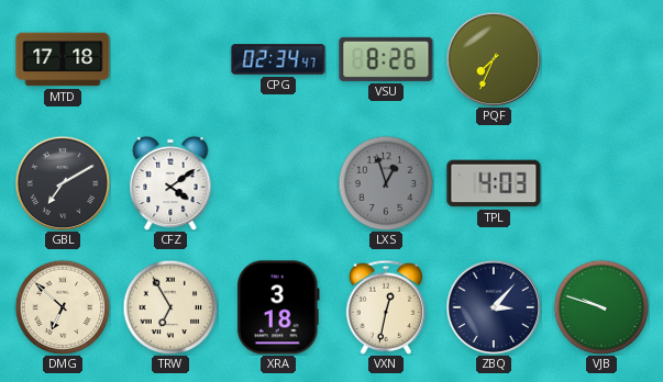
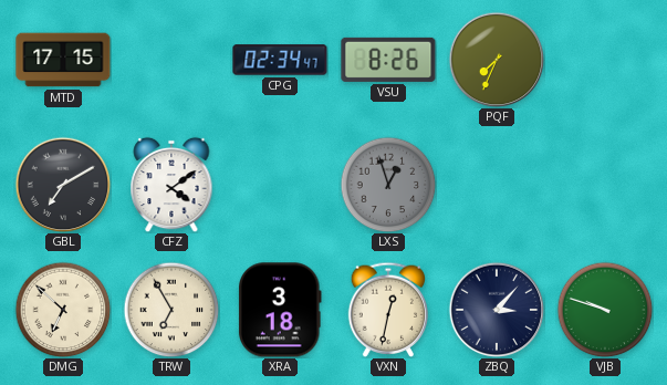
MTD: 17:18 -> 17:15
TPL: 4:03 -> none
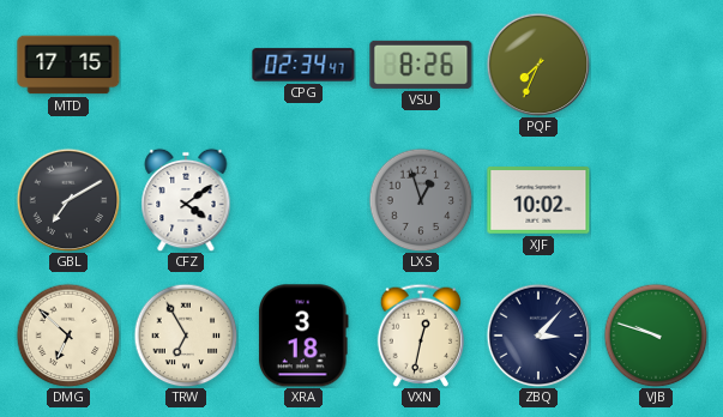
XJF: none -> 10:02
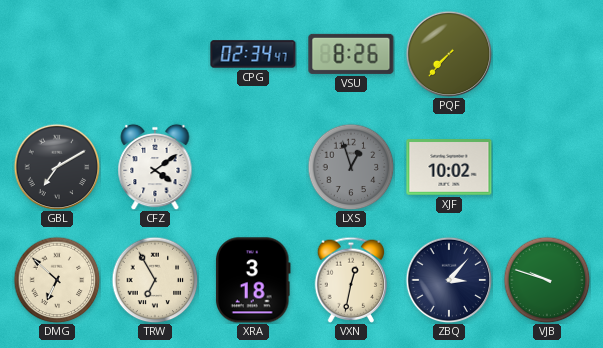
MTD: 17:15 -> none
PQF: 7:34 -> 7:37
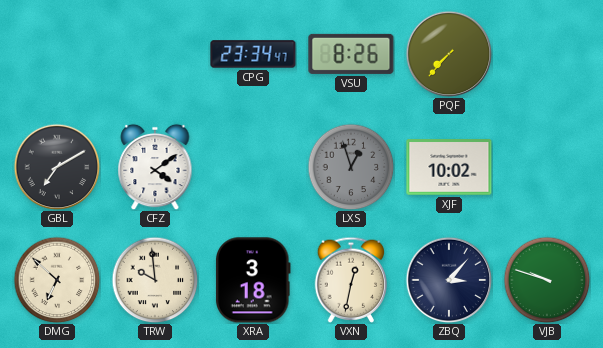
CPG: 02:34 -> 23:34
TRW: 6:55 -> 9:59
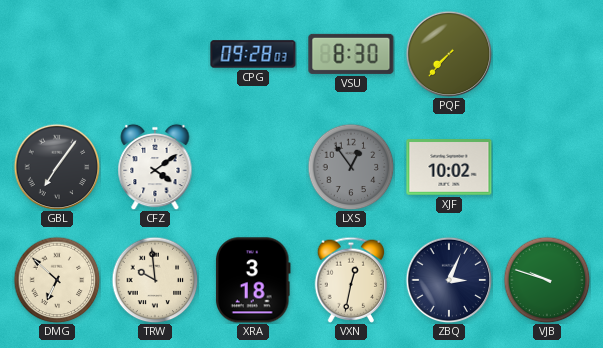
CPG: 23:34 -> 09:28
VSU: 8:26 -> 8:30
GBL: 7:10 -> 7:06
LXS: 12:57 -> 12:54
ZBQ: 3:07 -> 3:04
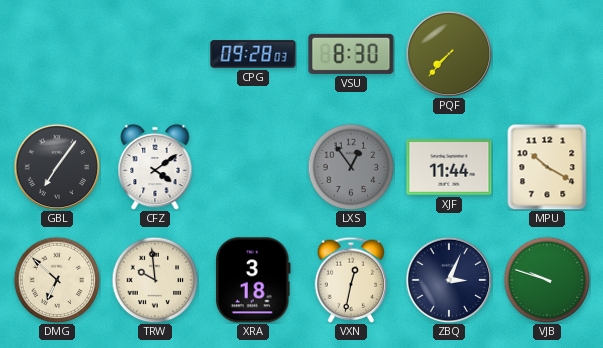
XJF: 10:02 -> 11:44
MPU: none -> 10:20
